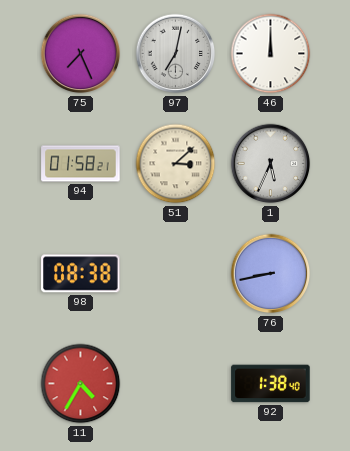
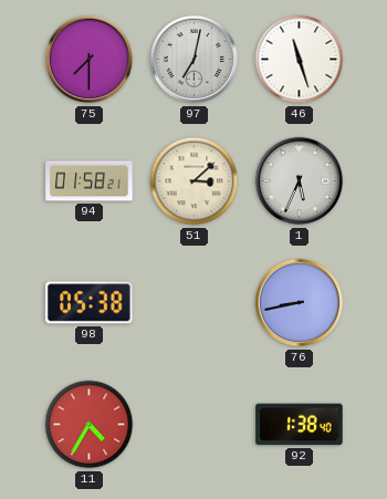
75: 7:26 -> 7:30
46: 12:00 -> 11:27
98: 08:38 -> 05:38
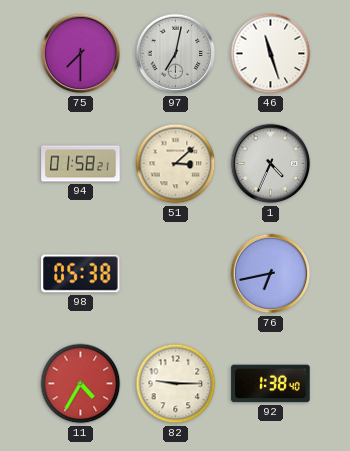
1: 5:34 -> 4:34
76: 8:43 -> 6:43
82: none -> 9:15
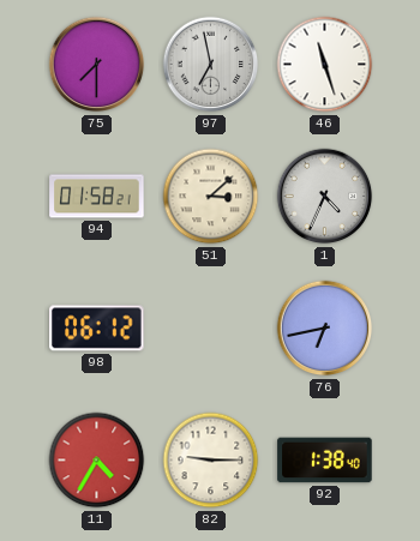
97: 7:02 -> 6:58
98: 05:38 -> 06:12
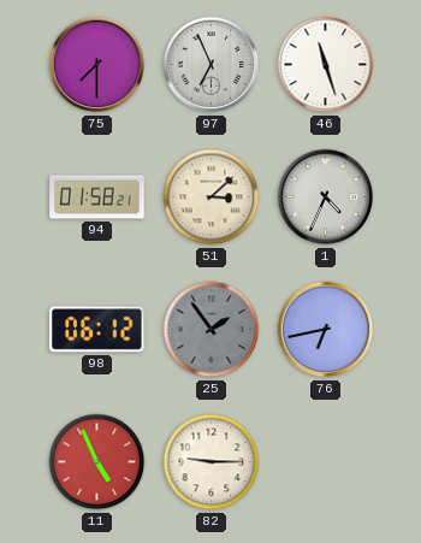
97: 6:58 -> 6:56
25: none -> 1:54
11: 4:35 -> 4:56
92: 1:38 -> none
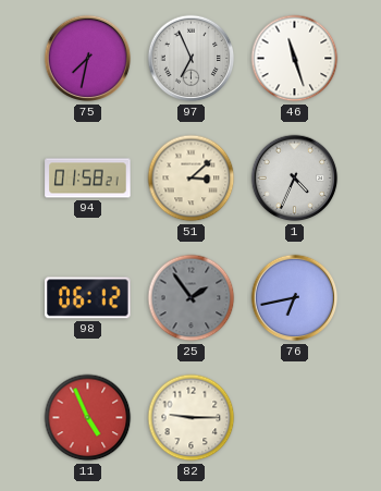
75: 7:30 -> 7:32
